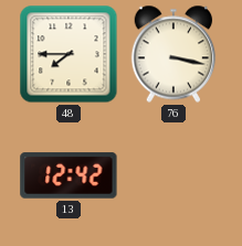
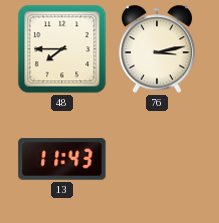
76: 3:17 -> 3:13
13: 12:42 -> 11:43
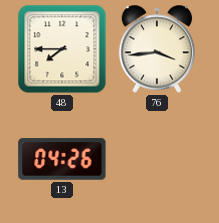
76: 3:13 -> 3:44
13: 11:43 -> 04:26
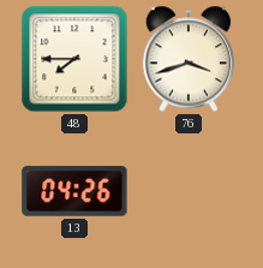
76: 3:44 -> 3:42
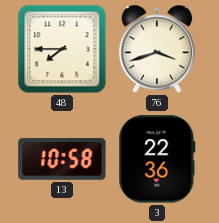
13: 04:26 -> 10:58
3: none -> 22:36
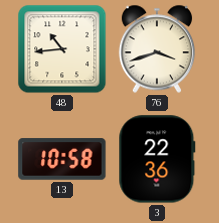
48: 7:45 -> 10:44
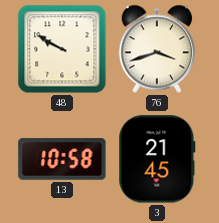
48: 10:44 -> 9:50
3: 22:36 -> 21:45
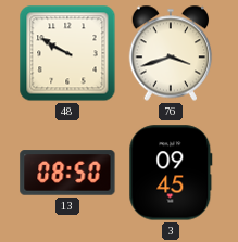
13: 10:58 -> 08:50
3: 21:45 -> 09:45
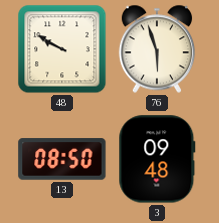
76: 3:42 -> 5:57
3: 09:45 -> 09:48
